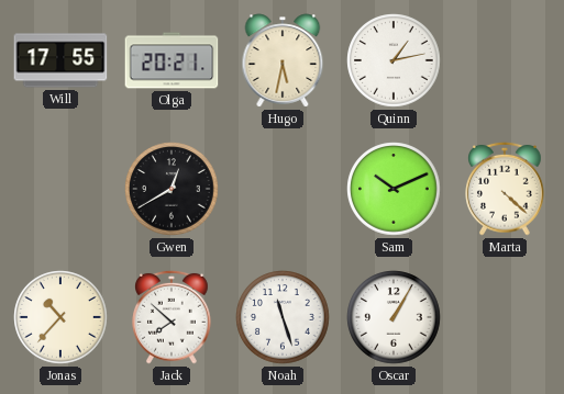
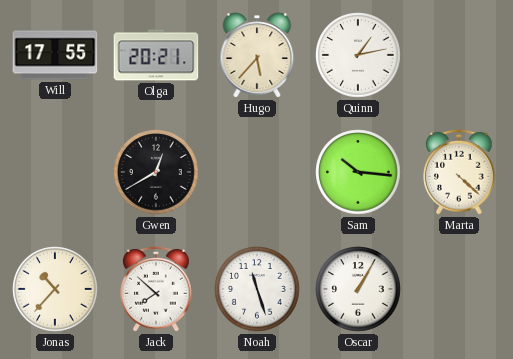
Hugo: 5:32 -> 5:37
Sam: 10:11 -> 10:16
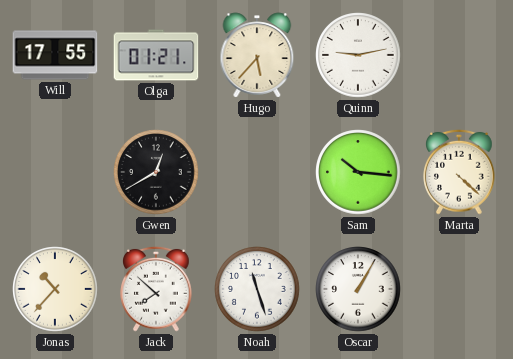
Olga: 20:21 -> 01:21
Quinn: 1:13 -> 9:13
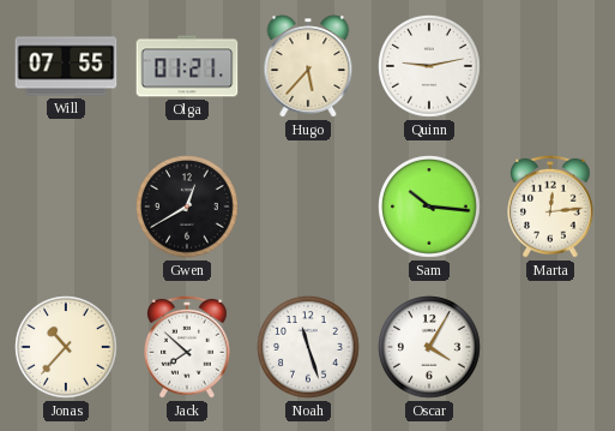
Will: 17:55 -> 07:55
Marta: 4:22 -> 12:14
Oscar: 1:05 -> 4:05
